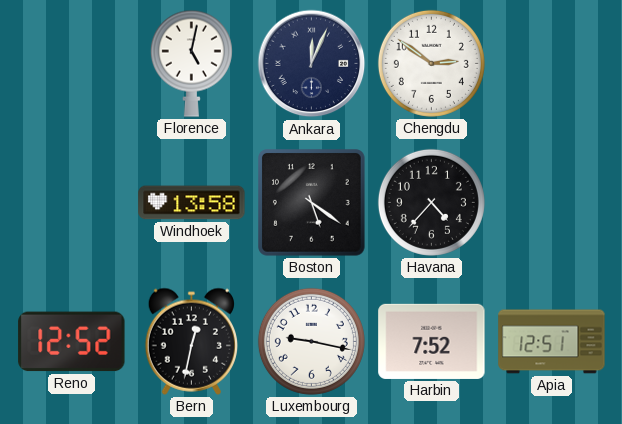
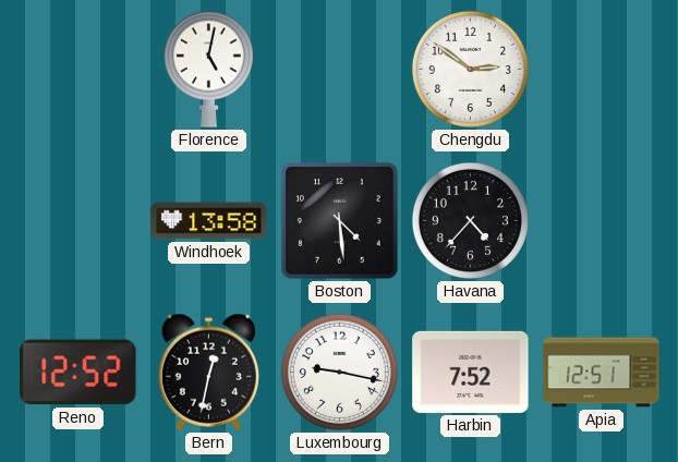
Ankara: 12:04 -> none
Boston: 5:21 -> 4:29
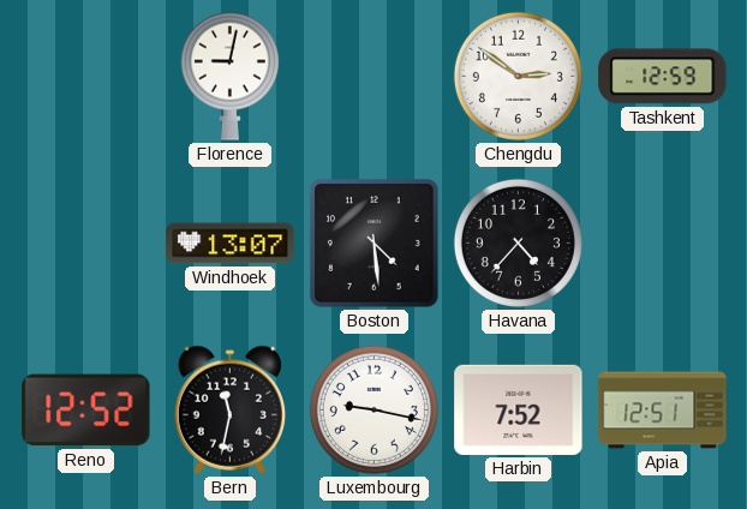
Florence: 5:02 -> 9:02
Tashkent: none -> 12:59
Windhoek: 13:58 -> 13:07
Bern: 12:32 -> 11:32
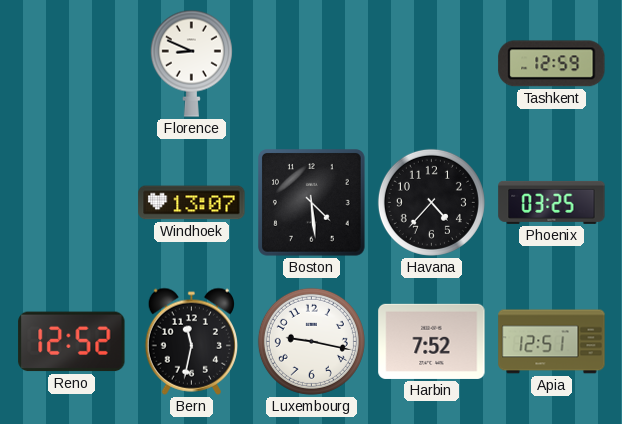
Florence: 9:02 -> 8:49
Chengdu: 2:51 -> none
Phoenix: none -> 03:25
